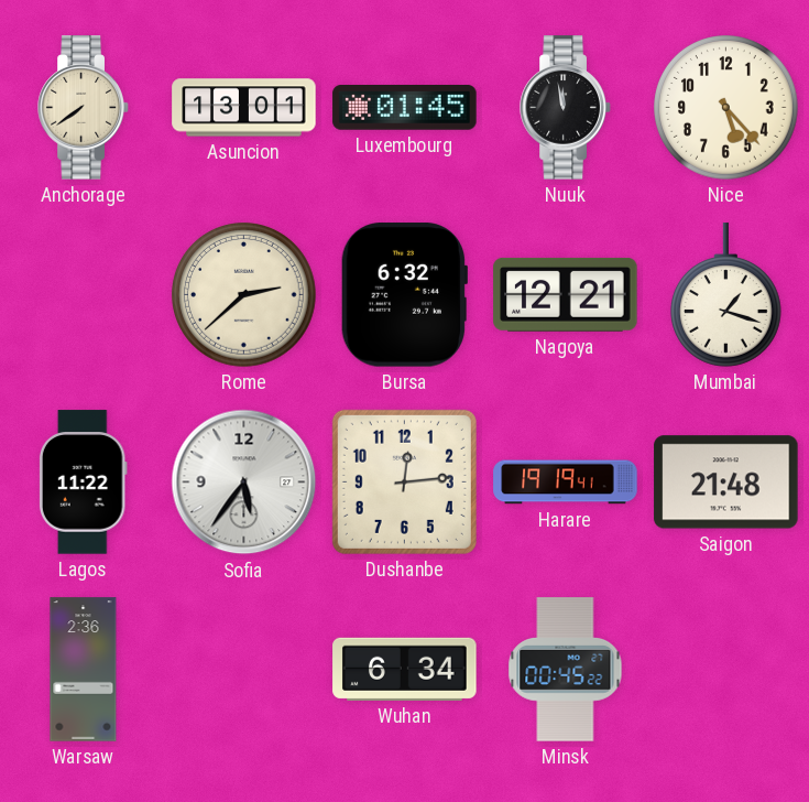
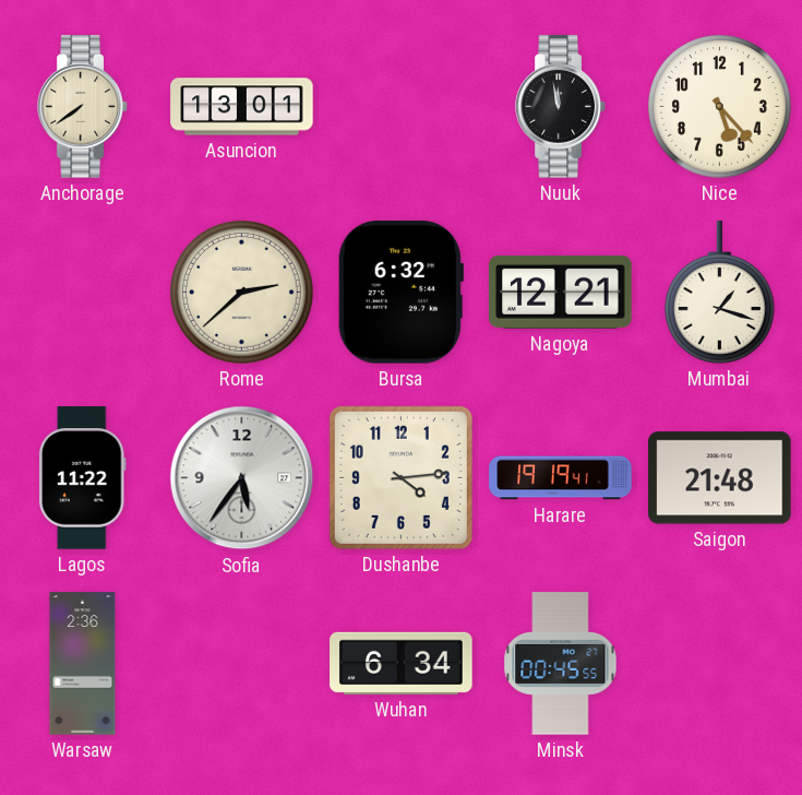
Luxembourg: 01:45 -> none
Dushanbe: 12:14 -> 4:14
Minsk: 00:45:22 -> 00:45:55
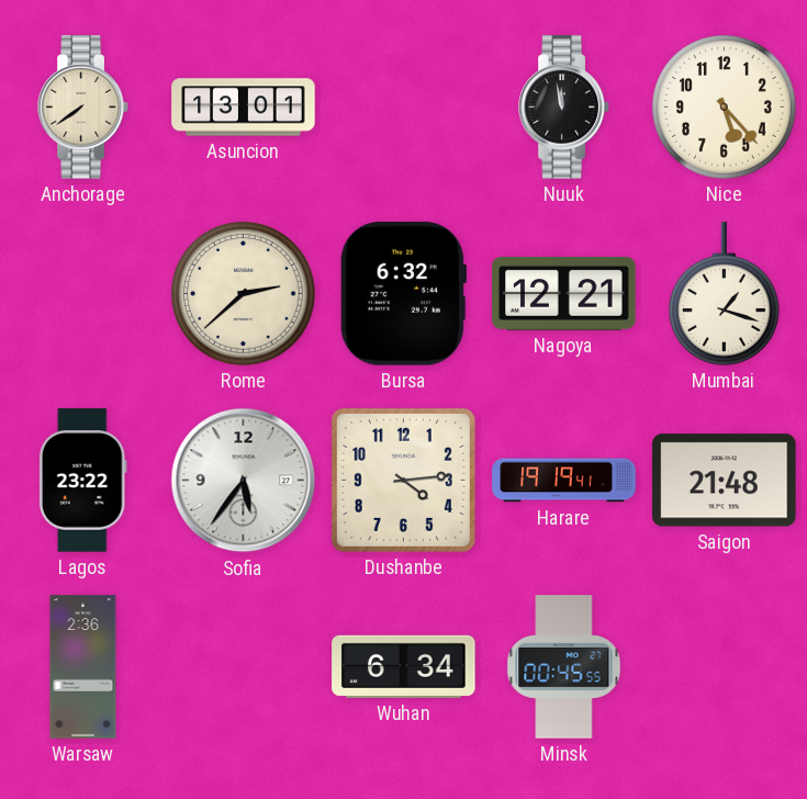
Lagos: 11:22 -> 23:22
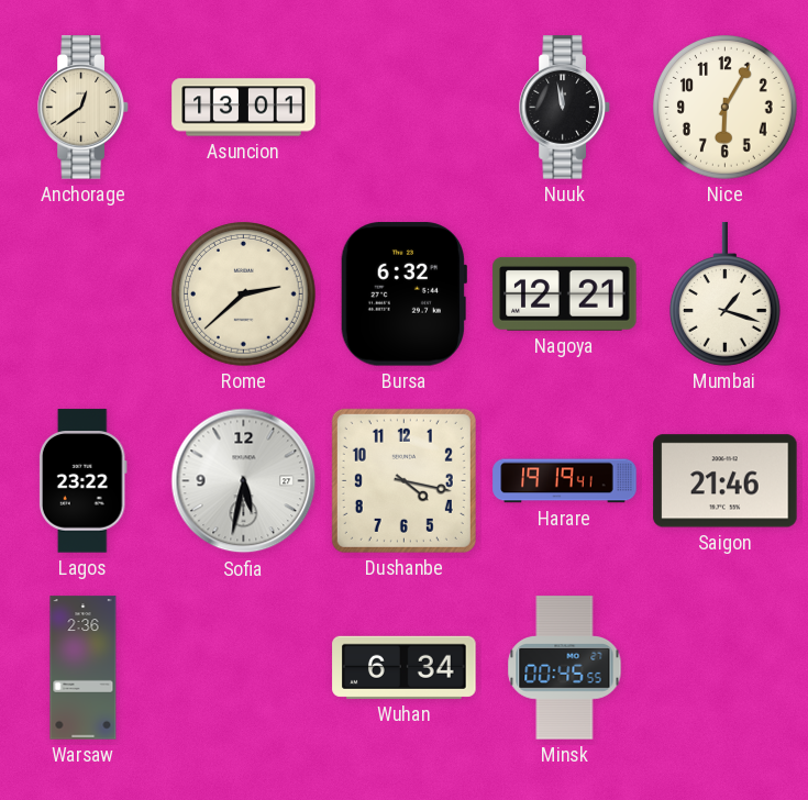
Anchorage: 7:39 -> 12:39
Nice: 5:23 -> 6:05
Sofia: 5:36 -> 5:32
Dushanbe: 4:14 -> 4:17
Saigon: 21:48 -> 21:46
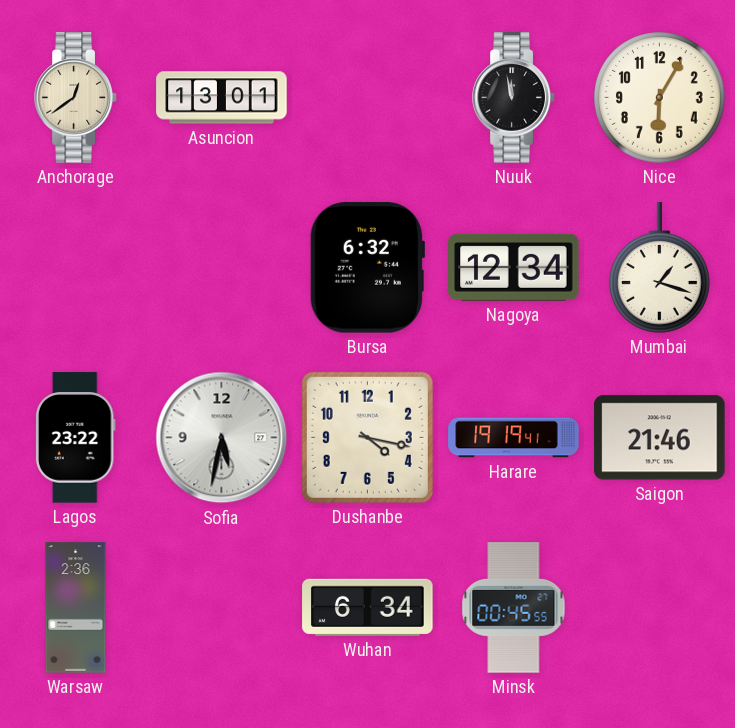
Rome: 2:38 -> none
Nagoya: 12:21 -> 12:34
